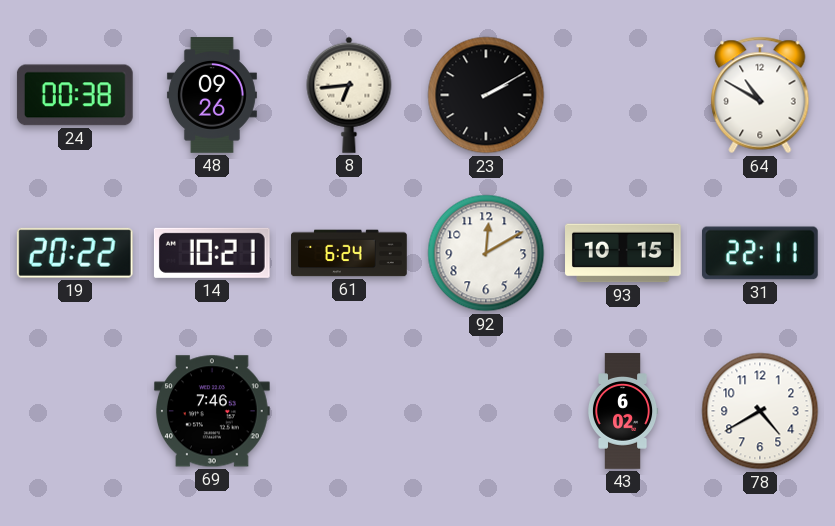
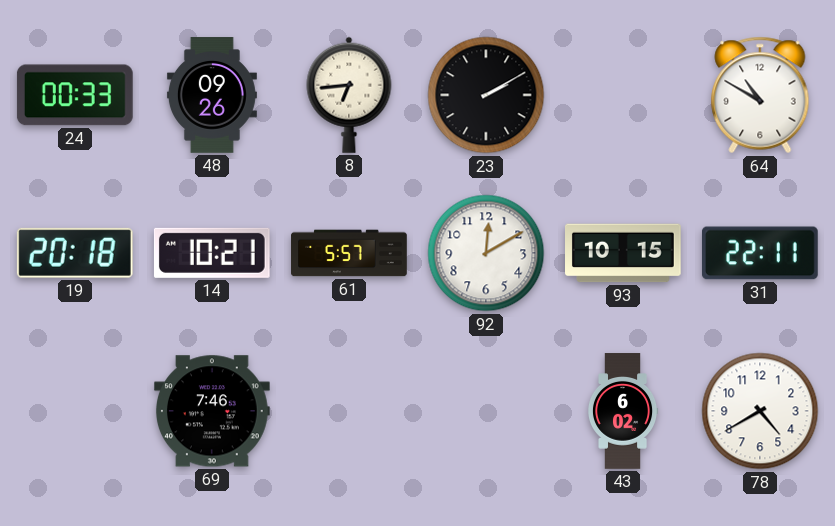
24: 00:38 -> 00:33
19: 20:22 -> 20:18
61: 6:24 -> 5:57
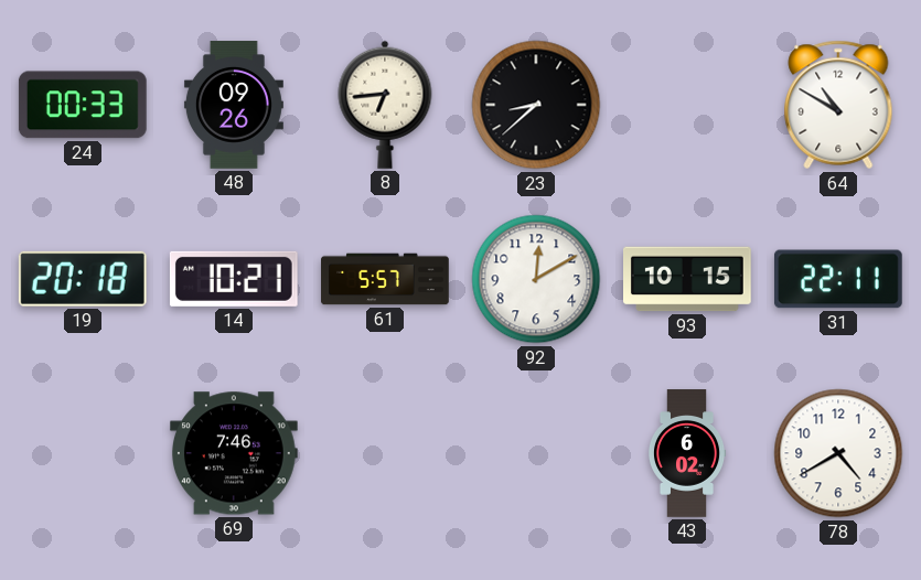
23: 2:10 -> 8:38
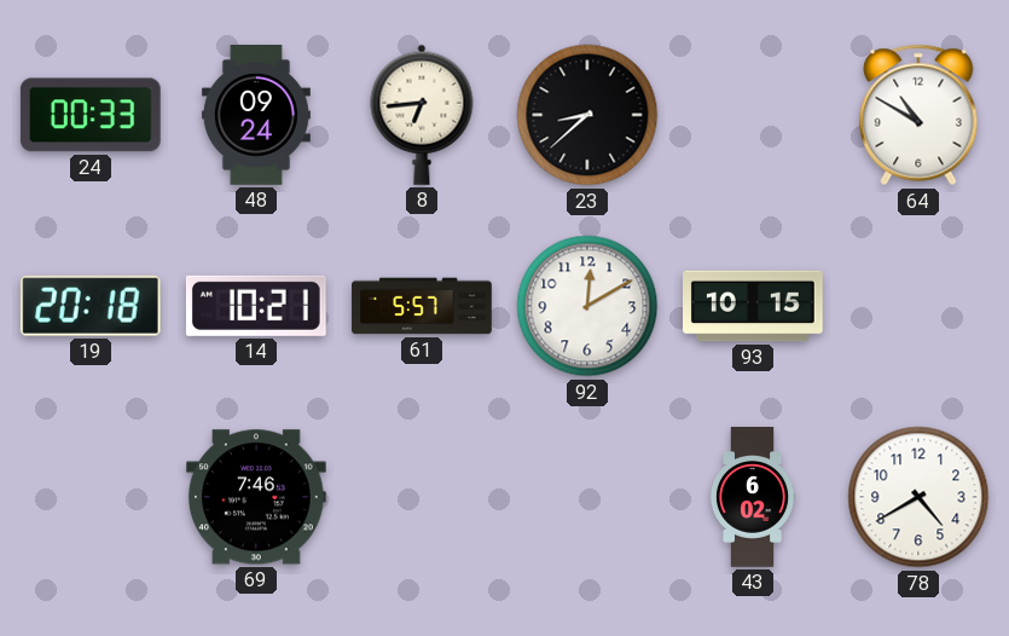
48: 09:26 -> 09:24
31: 22:11 -> none
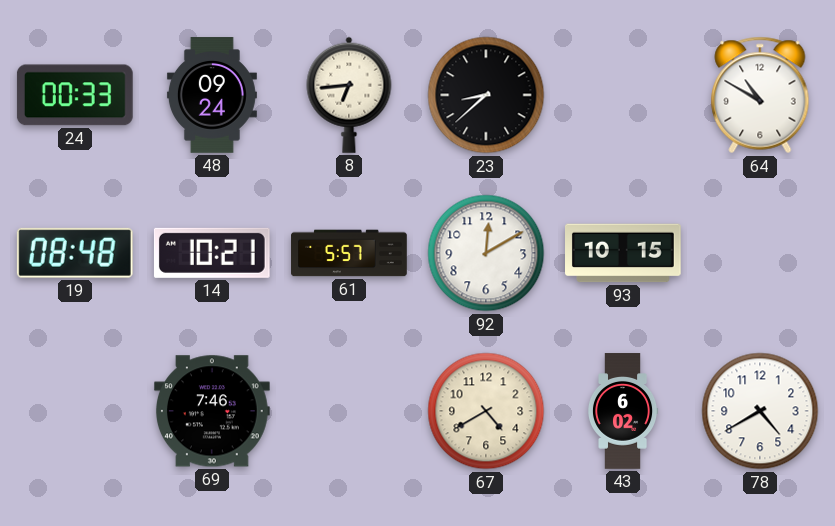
19: 20:18 -> 08:48
67: none -> 4:40
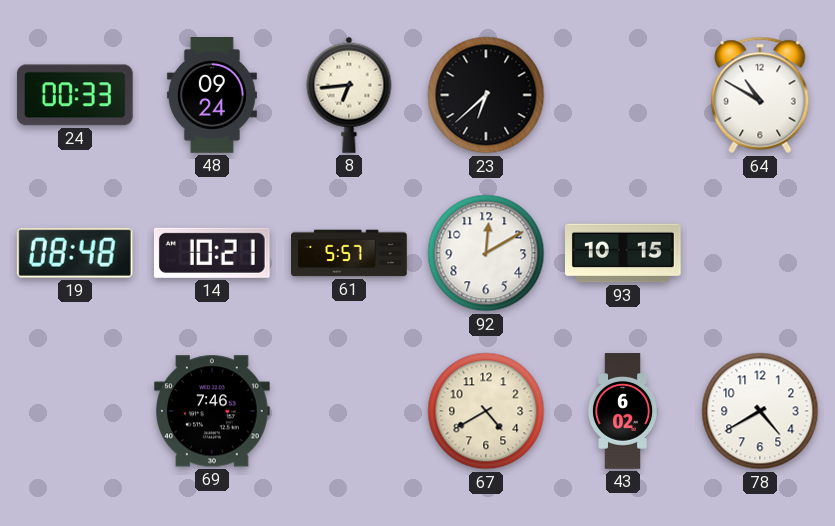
23: 8:38 -> 6:38
